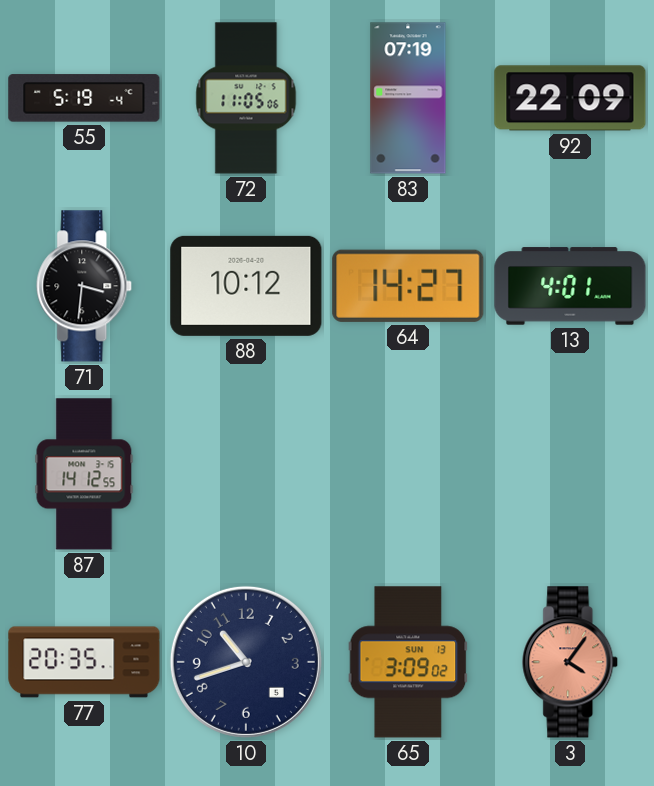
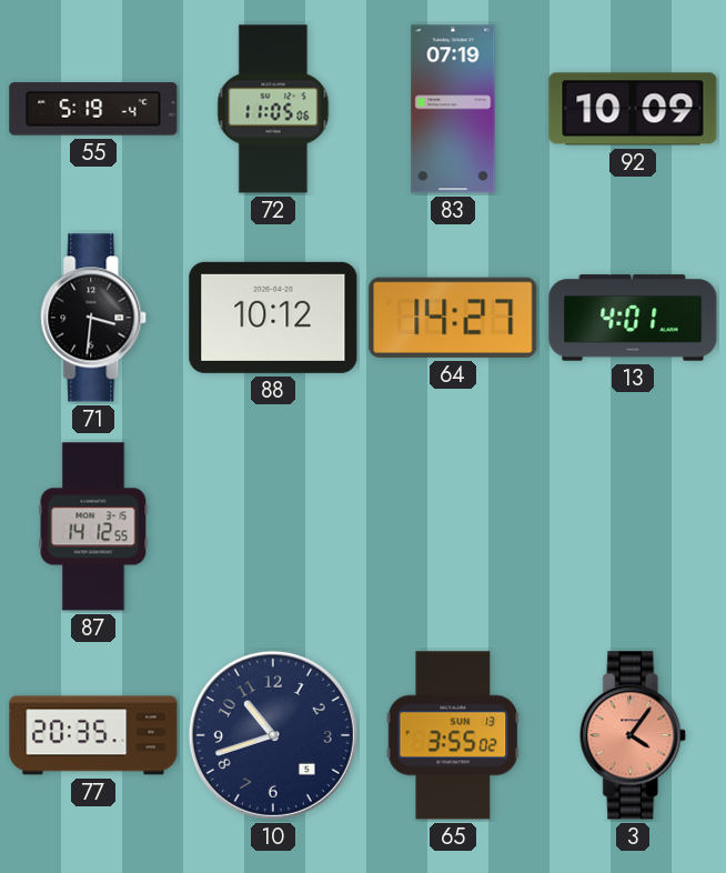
92: 22:09 -> 10:09
65: 3:09 -> 3:55
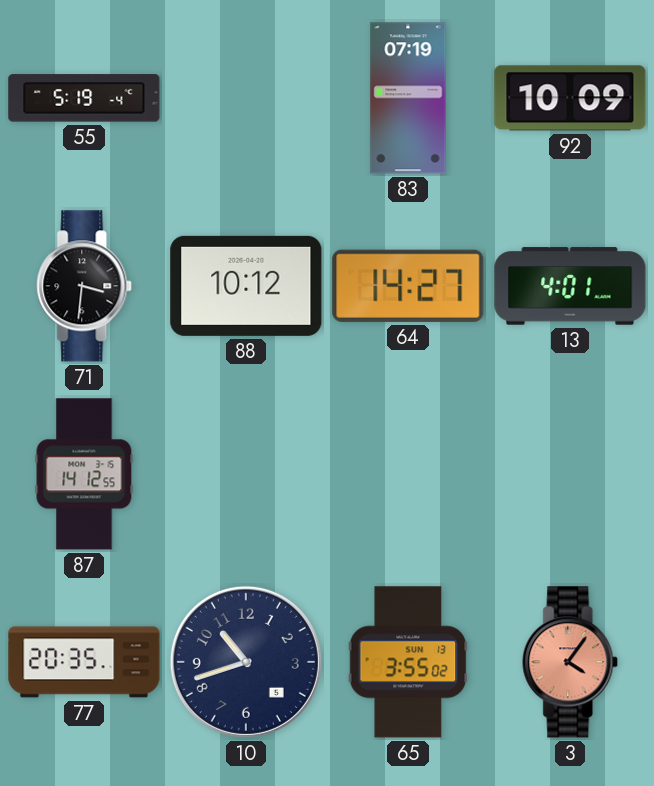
72: 11:05 -> none
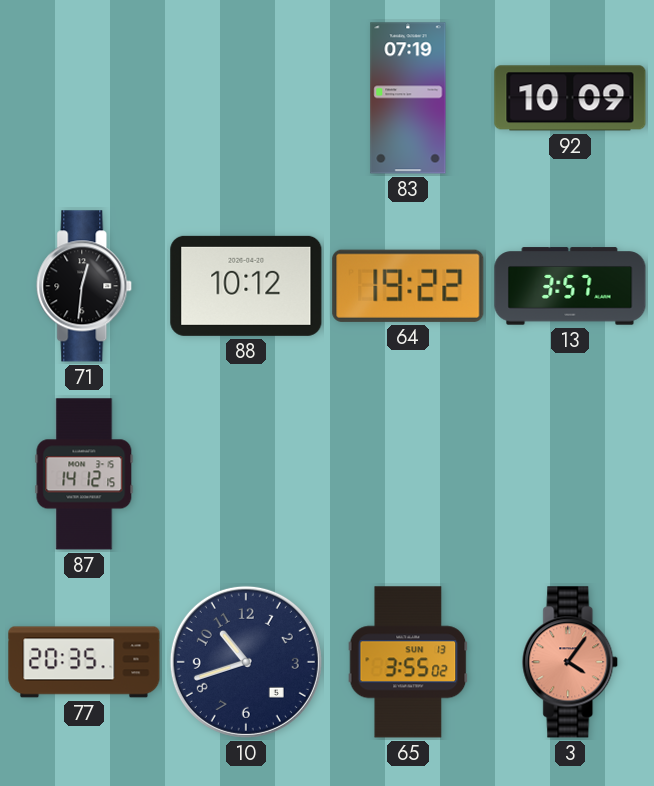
55: 5:19 -> none
71: 3:31 -> 12:31
64: 14:27 -> 19:22
13: 4:01 -> 3:57
87: 14:12:55 -> 14:12:15
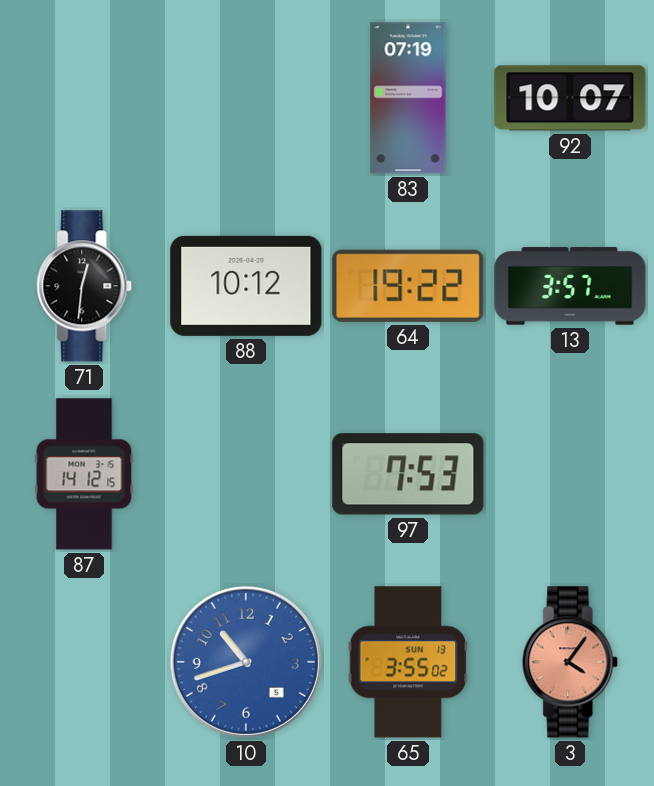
92: 10:09 -> 10:07
97: none -> 7:53
77: 20:35 -> none
10 dial: navy -> blue
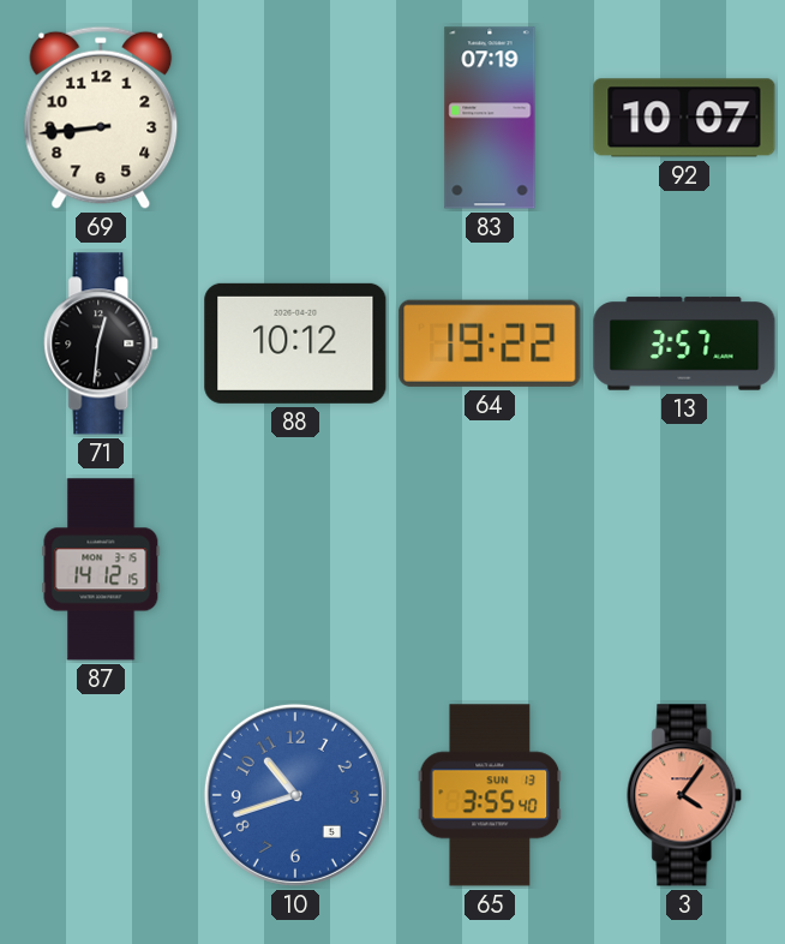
69: none -> 8:44
97: 7:53 -> none
65: 3:55:02 -> 3:55:40
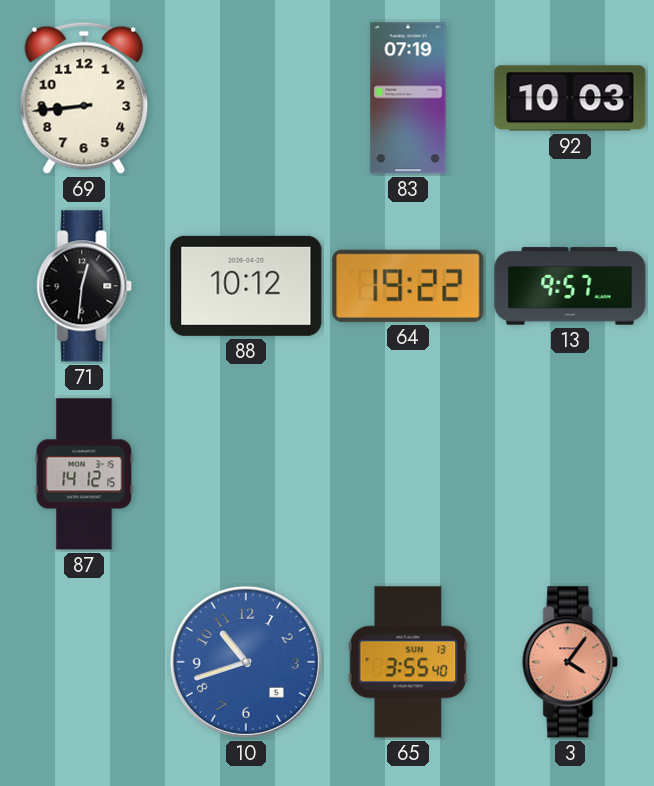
92: 10:07 -> 10:03
13: 3:57 -> 9:57
